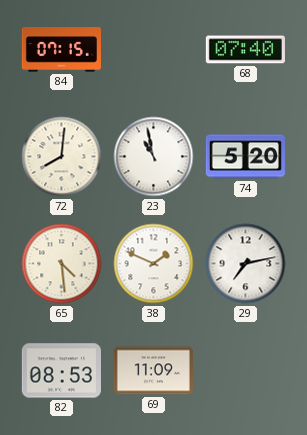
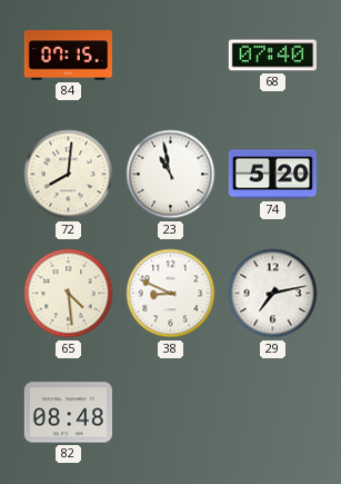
38: 1:49 -> 8:49
82: 08:53 -> 08:48
69: 11:09 -> none
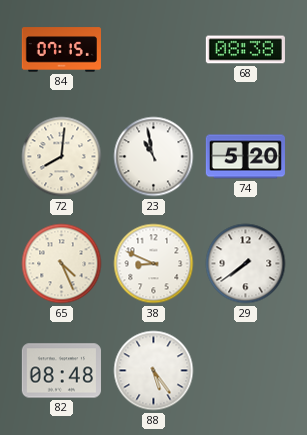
68: 07:40 -> 08:38
65: 4:29 -> 4:26
29: 7:13 -> 7:39
88: none -> 5:24
